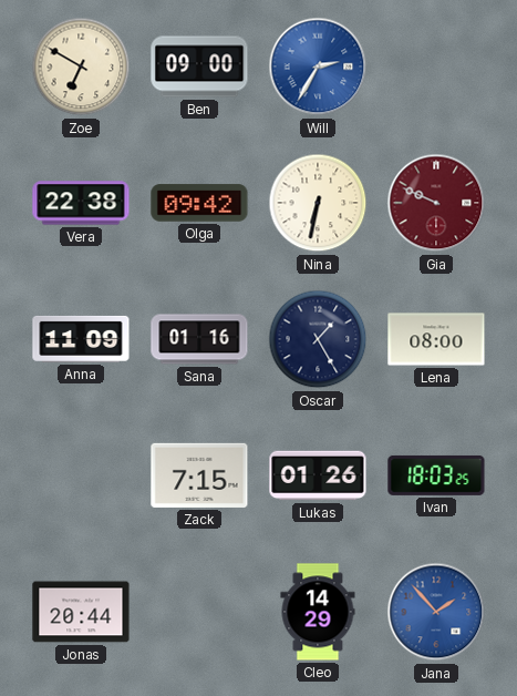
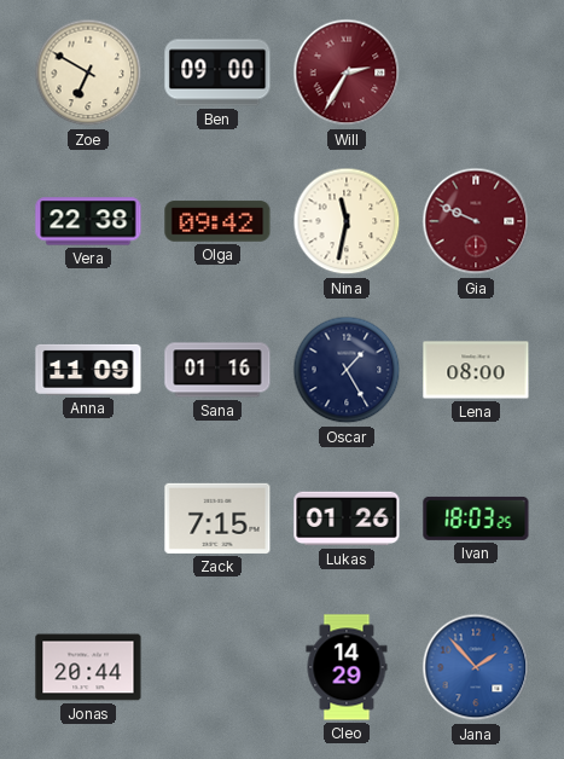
Will dial: blue -> burgundy
Nina: 6:32 -> 11:32
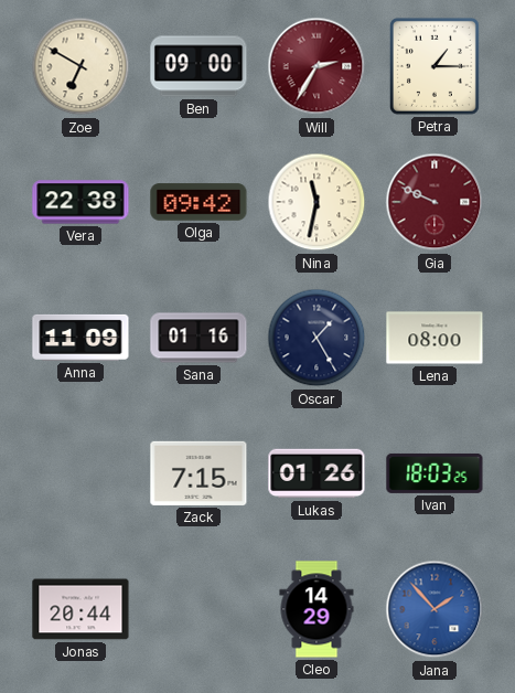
Petra: none -> 1:15
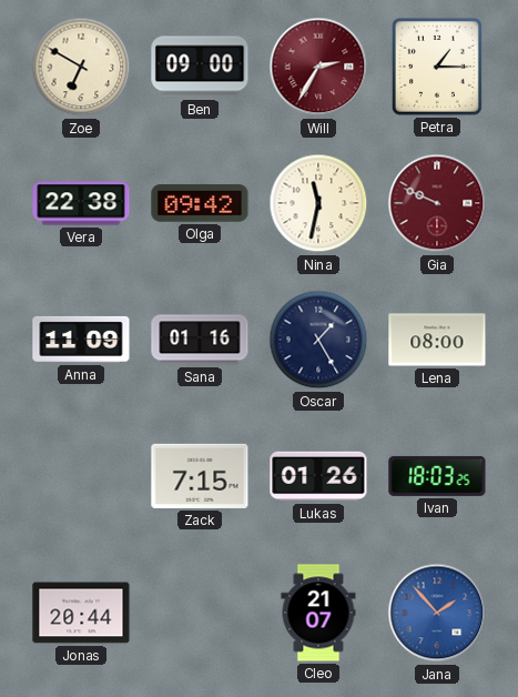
Cleo: 14:29 -> 21:07
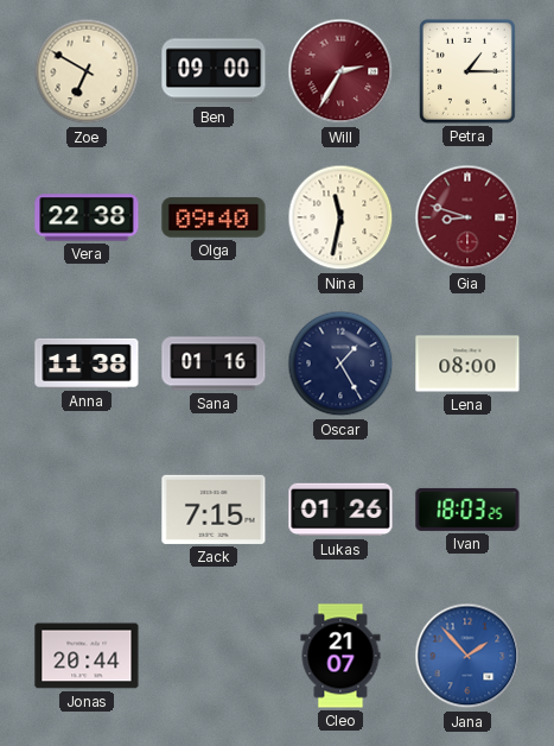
Olga: 09:42 -> 09:40
Gia: 9:49 -> 8:48
Anna: 11:09 -> 11:38
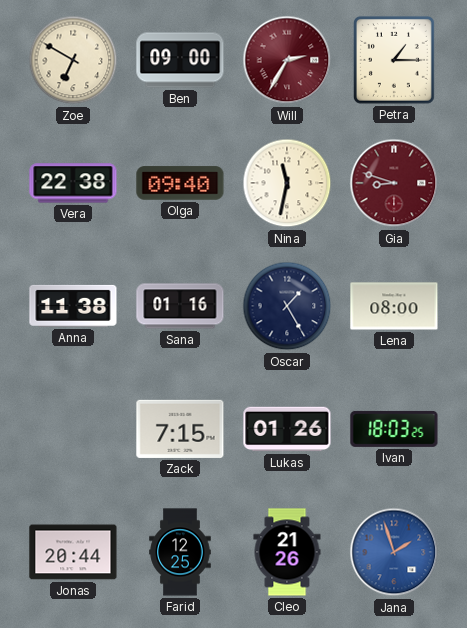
Farid: none -> 12:25
Cleo: 21:07 -> 21:26
Jana: 1:53 -> 1:57
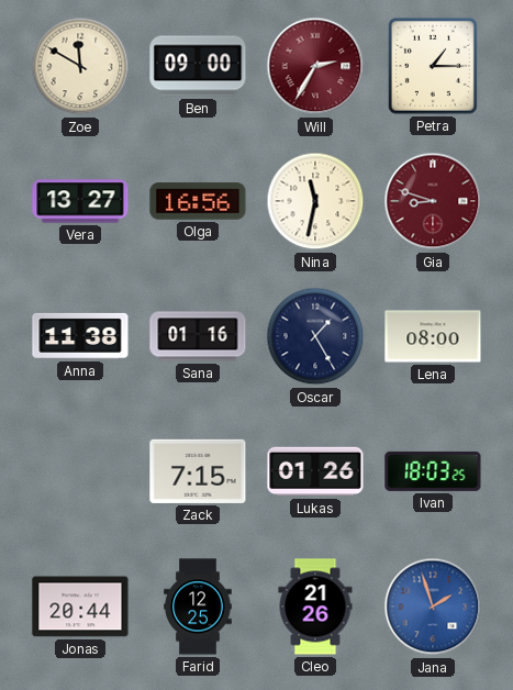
Zoe: 6:50 -> 11:50
Vera: 22:38 -> 13:27
Olga: 09:40 -> 16:56
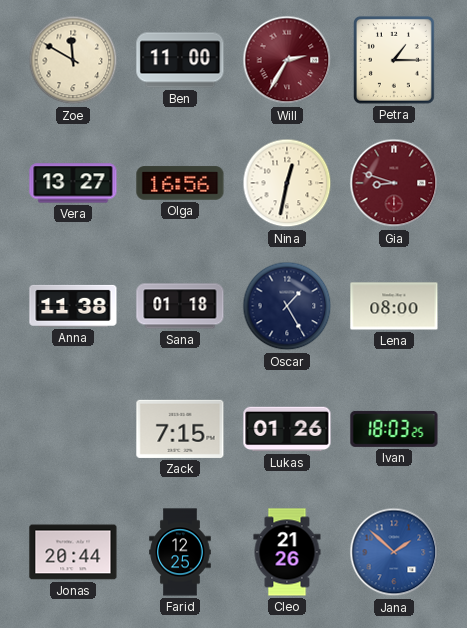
Ben: 09:00 -> 11:00
Nina: 11:32 -> 12:32
Sana: 01:16 -> 01:18
Jana: 1:57 -> 1:52
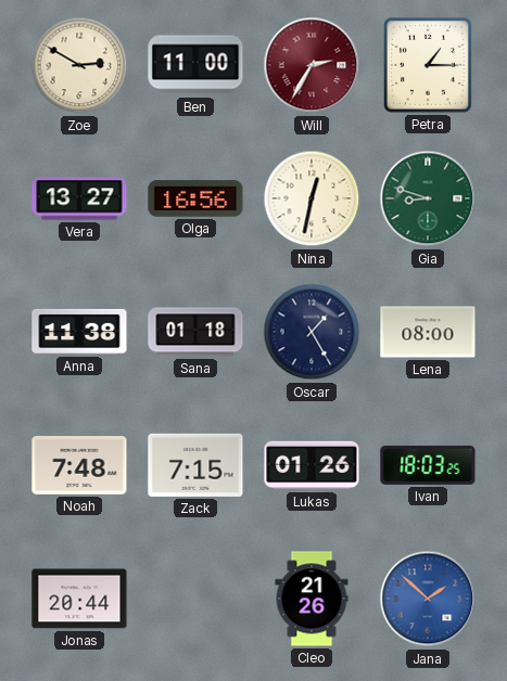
Zoe: 11:50 -> 2:50
Gia dial: burgundy -> green
Noah: none -> 7:48
Farid: 12:25 -> none
